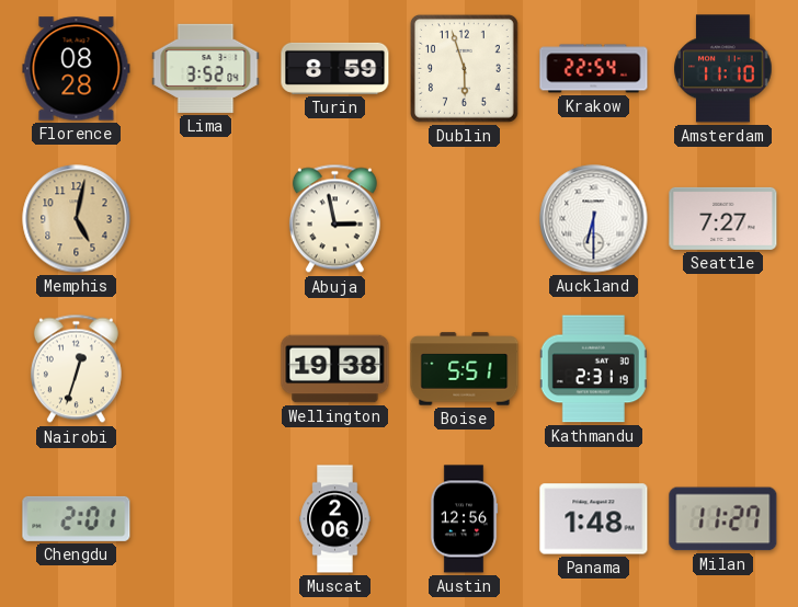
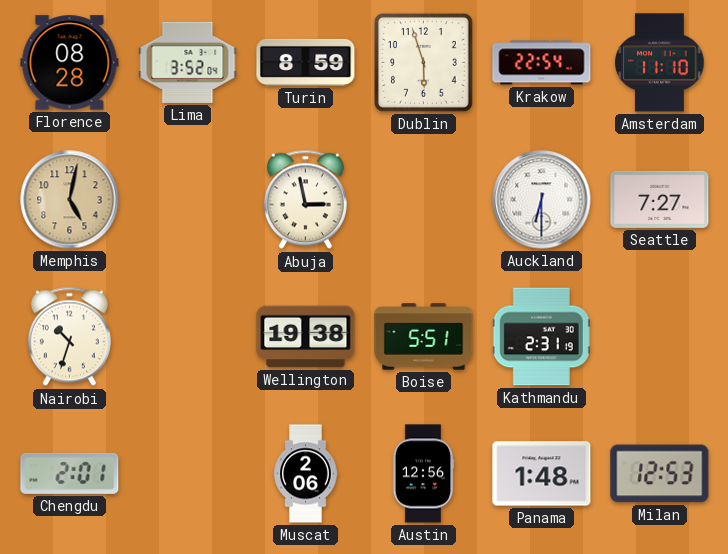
Nairobi: 12:33 -> 10:33
Milan: 11:27 -> 12:53
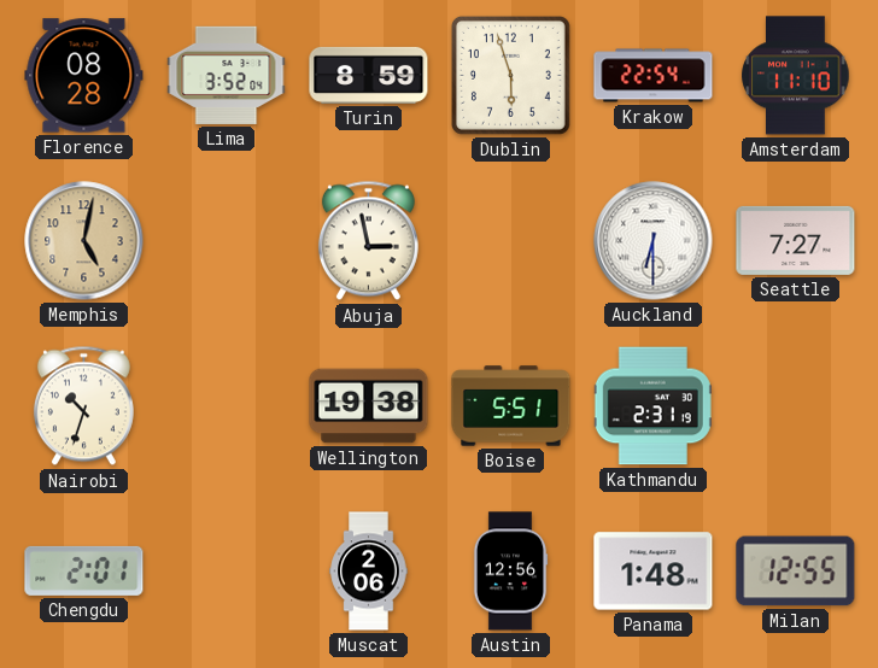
Milan: 12:53 -> 12:55
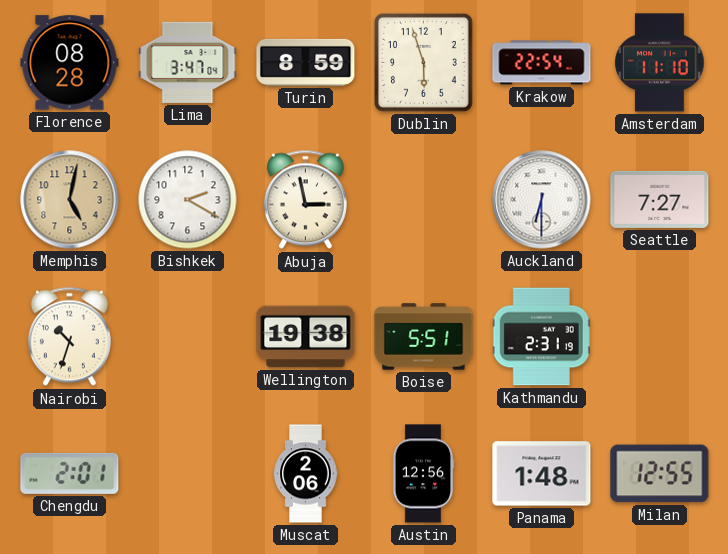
Lima: 3:52 -> 3:47
Bishkek: none -> 2:20
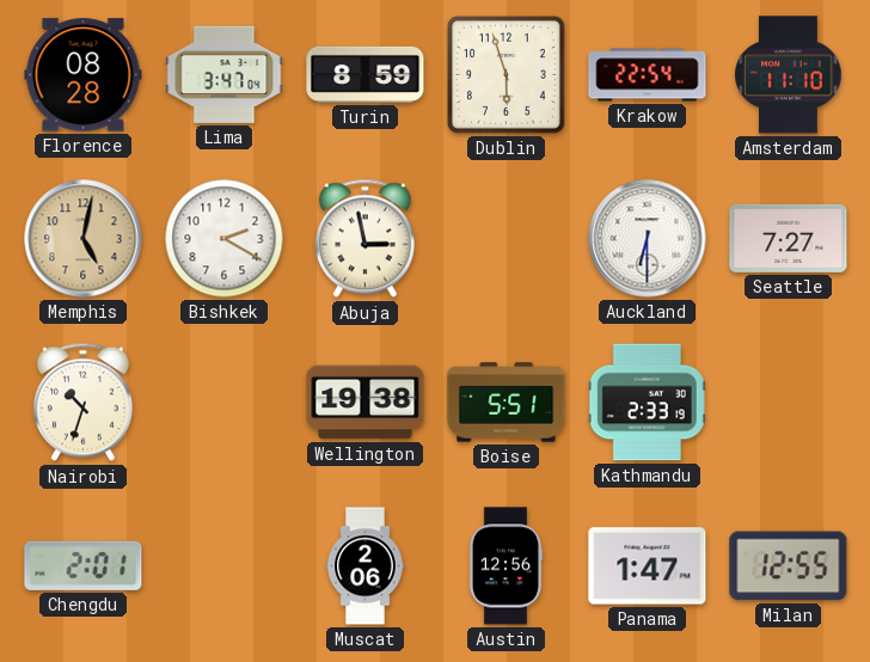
Kathmandu: 2:31 -> 2:33
Panama: 1:48 -> 1:47
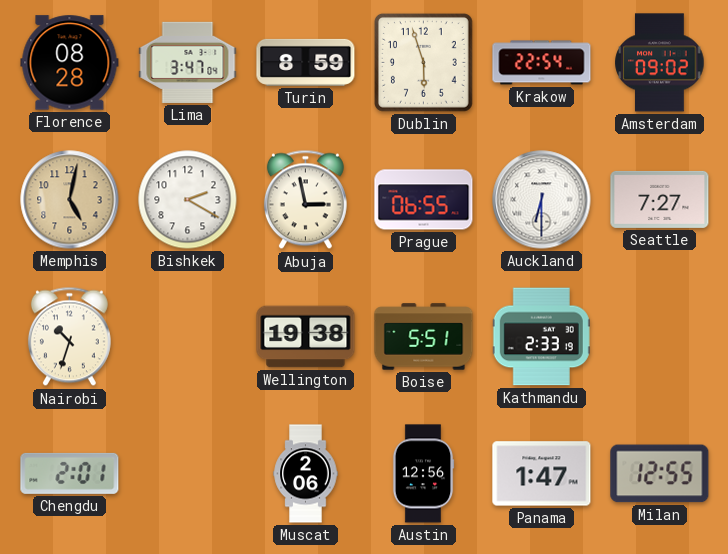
Amsterdam: 11:10 -> 09:02
Prague: none -> 06:55
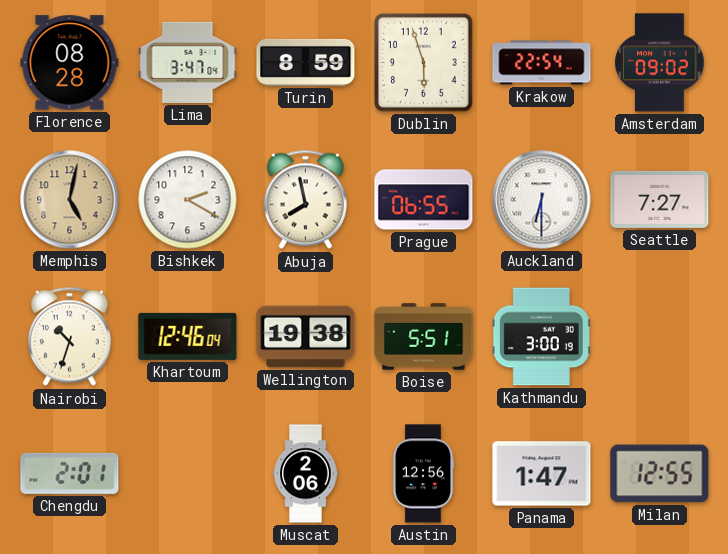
Abuja: 2:58 -> 7:58
Khartoum: none -> 12:46
Kathmandu: 2:33 -> 3:00
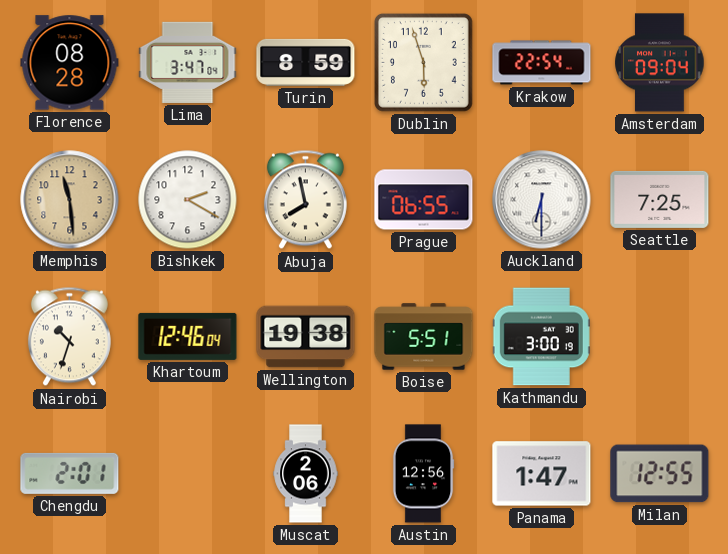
Amsterdam: 09:02 -> 09:04
Memphis: 5:02 -> 11:29
Seattle: 7:27 -> 7:25
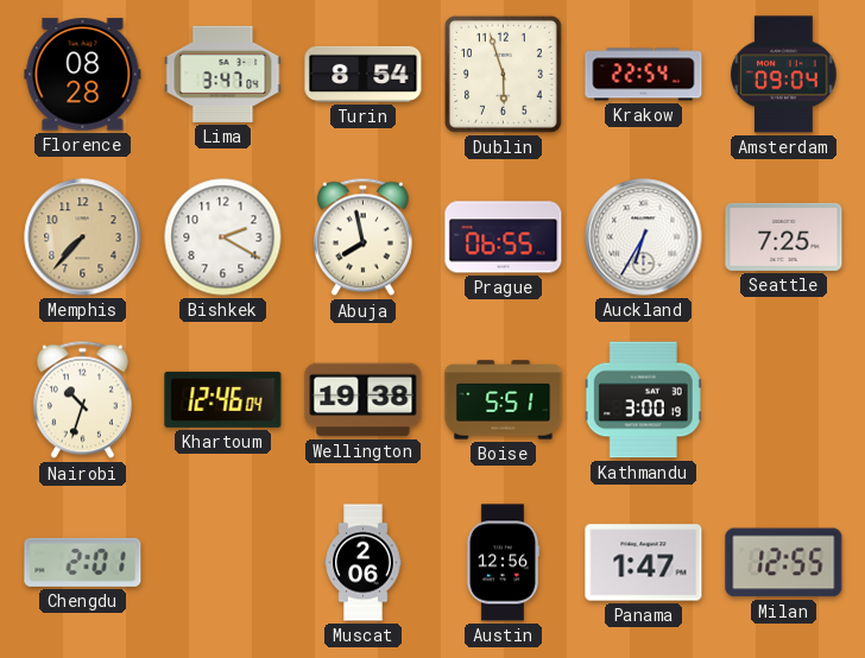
Turin: 8:59 -> 8:54
Memphis: 11:29 -> 7:37
Auckland: 6:30 -> 6:35
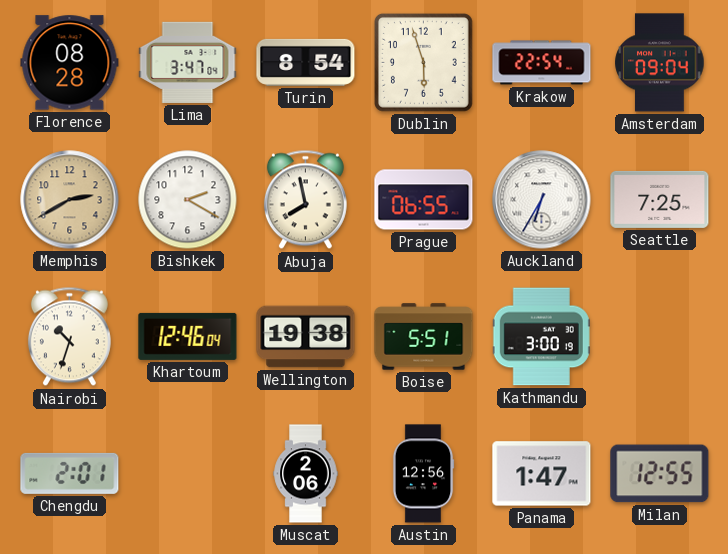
Memphis: 7:37 -> 2:40
